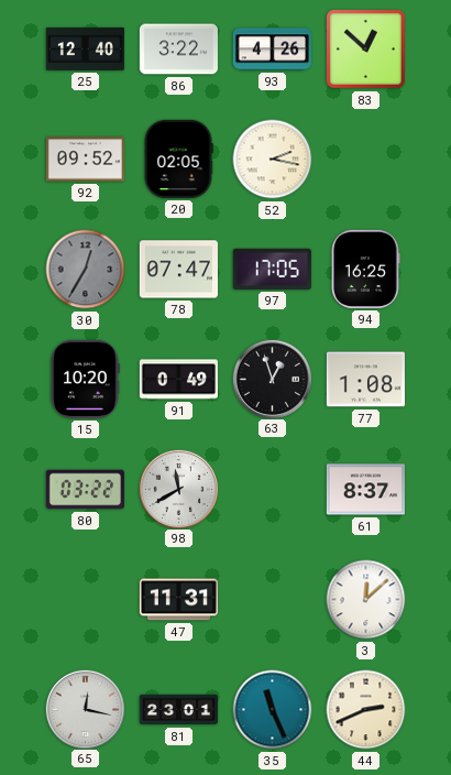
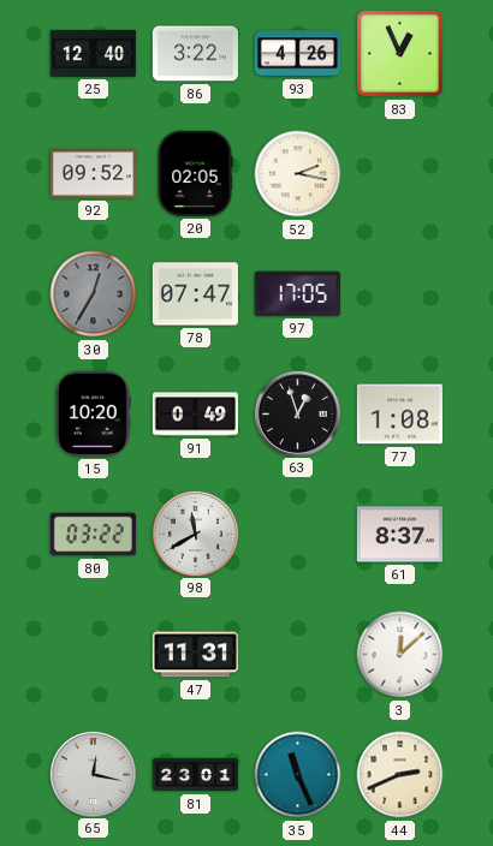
83: 12:52 -> 12:56
94: 16:25 -> none
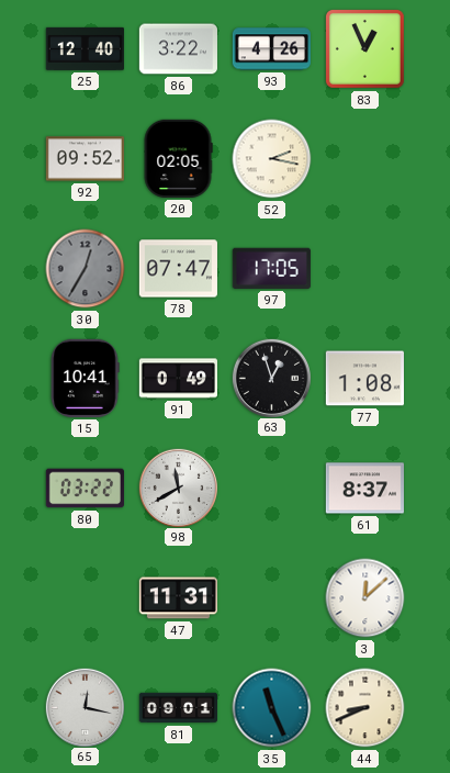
15: 10:20 -> 10:41
81: 23:01 -> 09:01
44: 2:41 -> 8:41
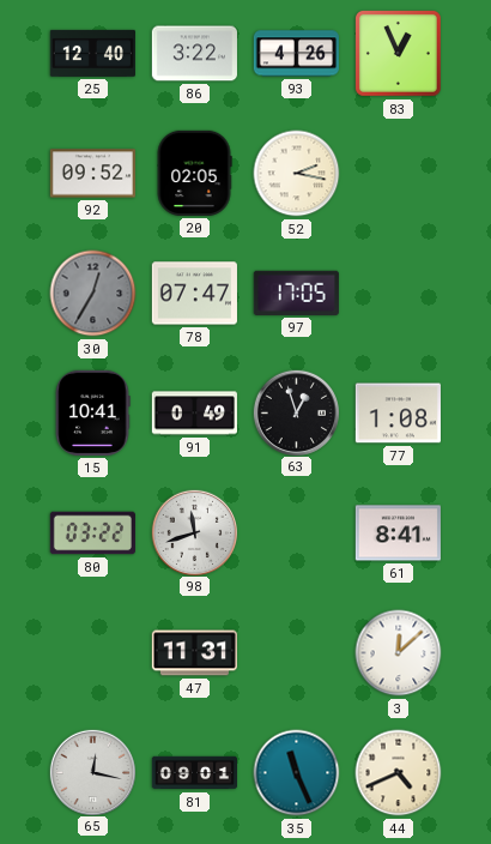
98: 11:40 -> 11:42
61: 8:37 -> 8:41
44: 8:41 -> 4:41
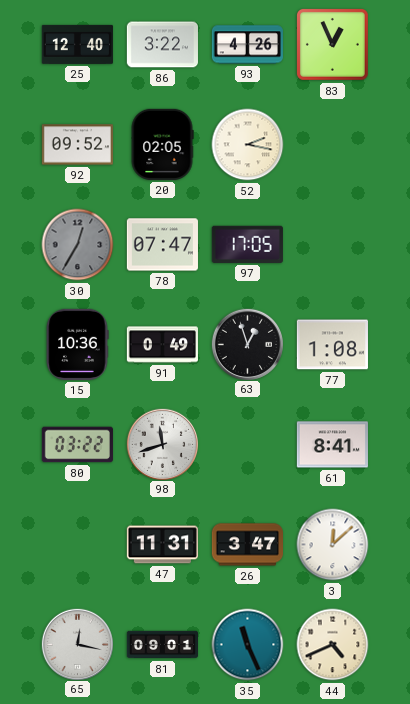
15: 10:41 -> 10:36
26: none -> 3:47
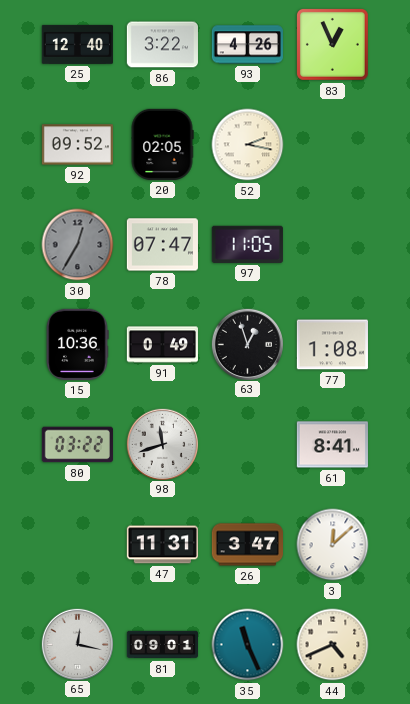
97: 17:05 -> 11:05
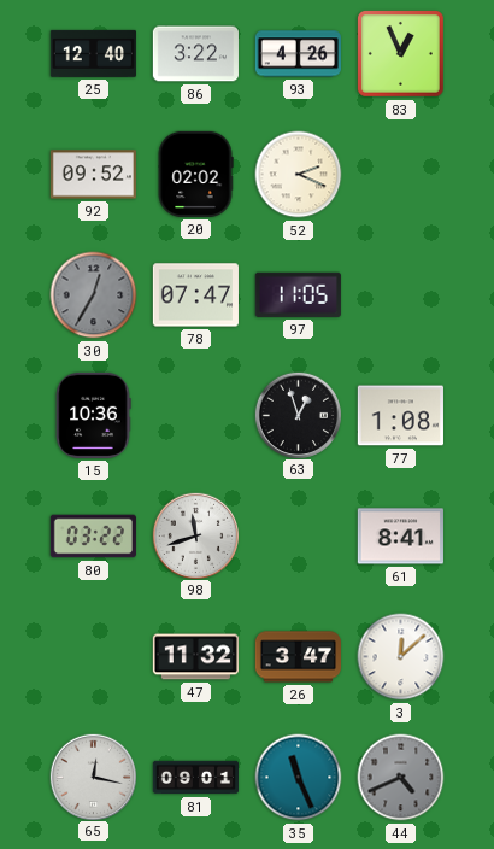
20: 02:05 -> 02:02
52: 2:17 -> 2:19
91: 0:49 -> none
47: 11:31 -> 11:32
44 dial: cream -> grey
